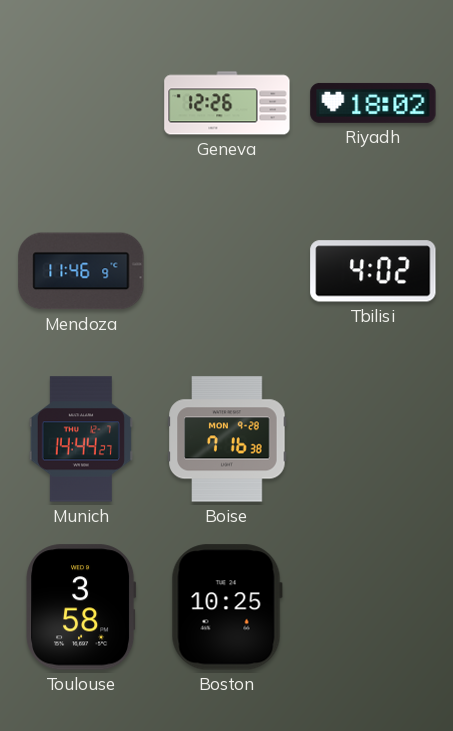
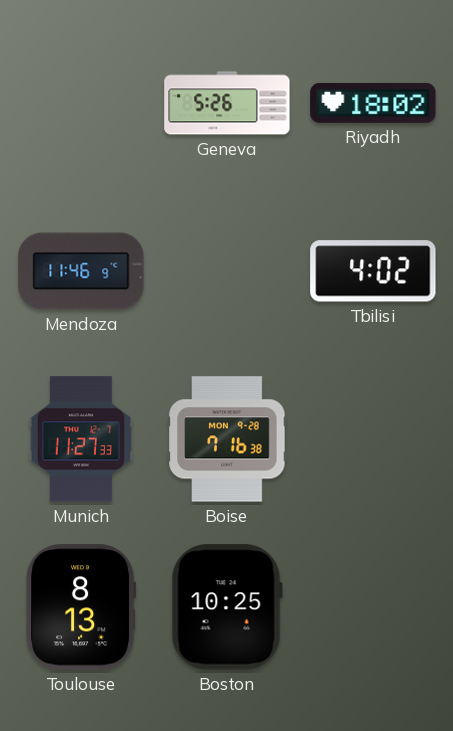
Geneva: 12:26 -> 5:26
Munich: 14:44 -> 11:27
Toulouse: 3:58 -> 8:13
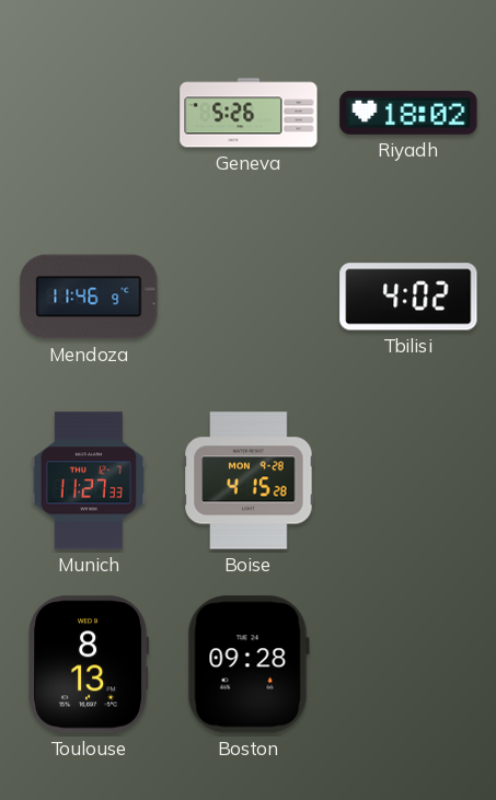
Boise: 7:16 -> 4:15
Boston: 10:25 -> 09:28
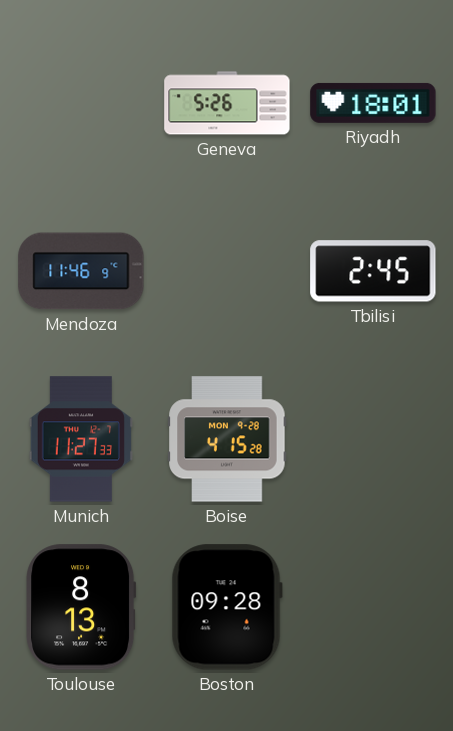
Riyadh: 18:02 -> 18:01
Tbilisi: 4:02 -> 2:45
